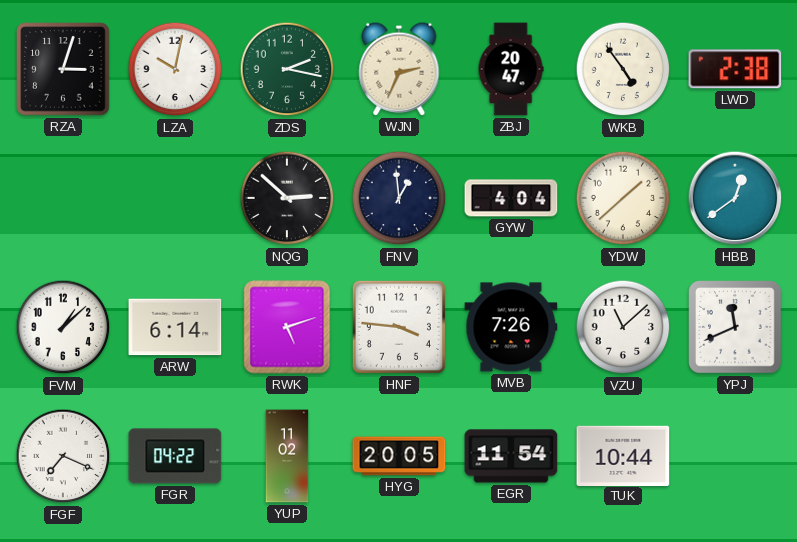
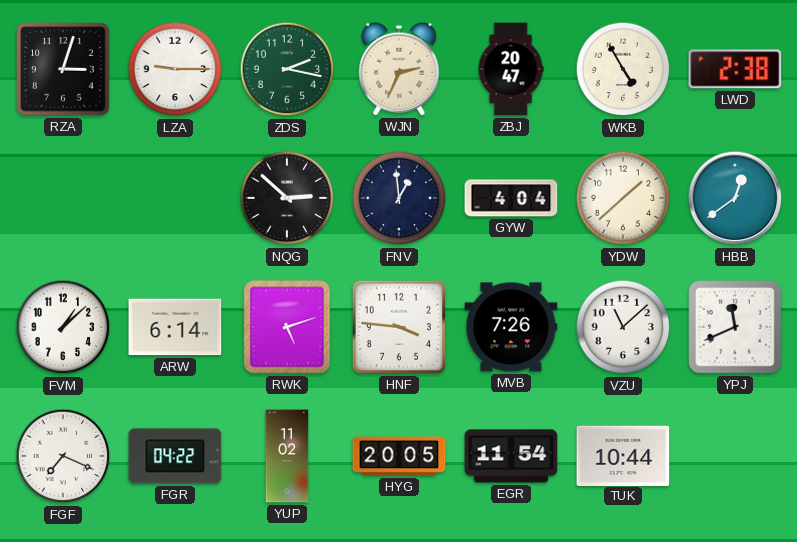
LZA: 10:02 -> 9:15
WKB: 4:54 -> 4:55
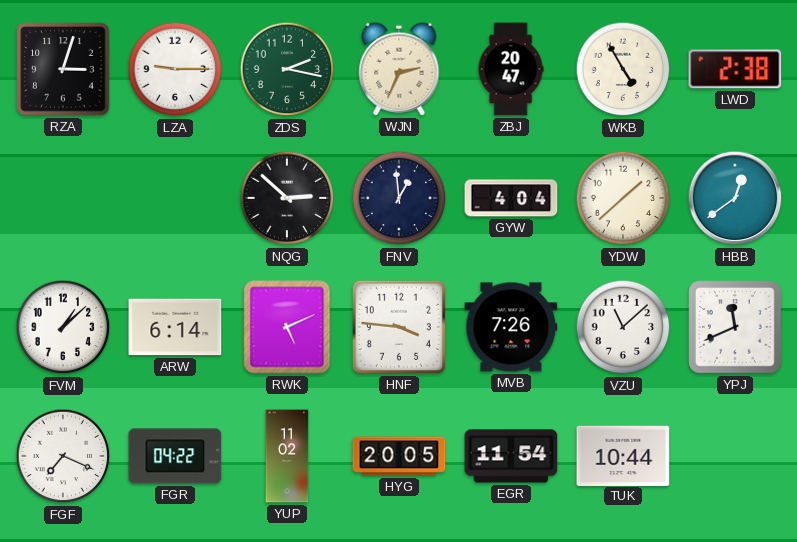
RWK: 5:12 -> 5:11
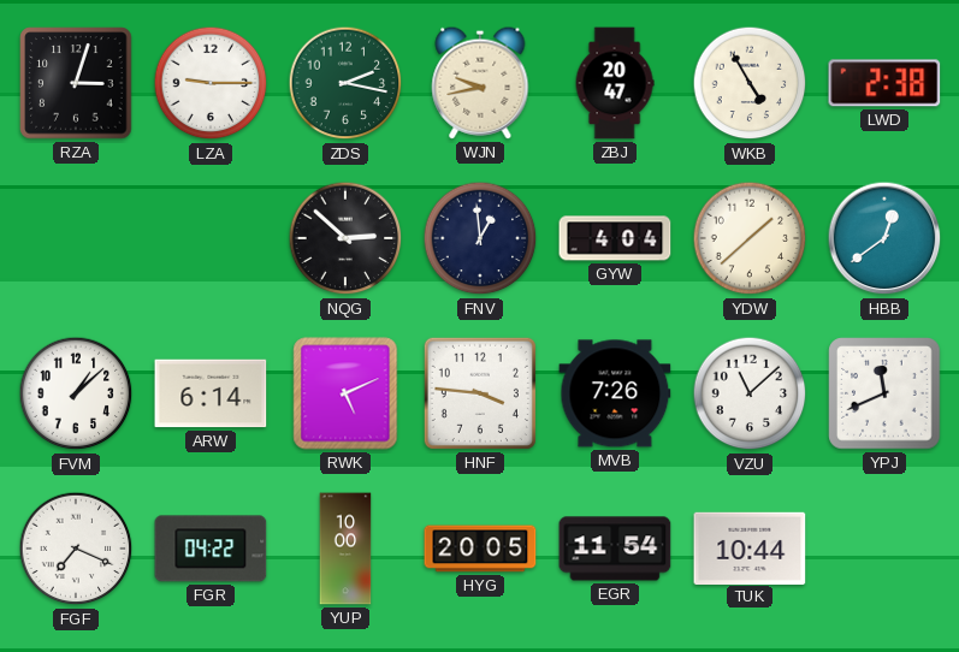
WJN: 2:34 -> 9:43
YUP: 11:02 -> 10:00
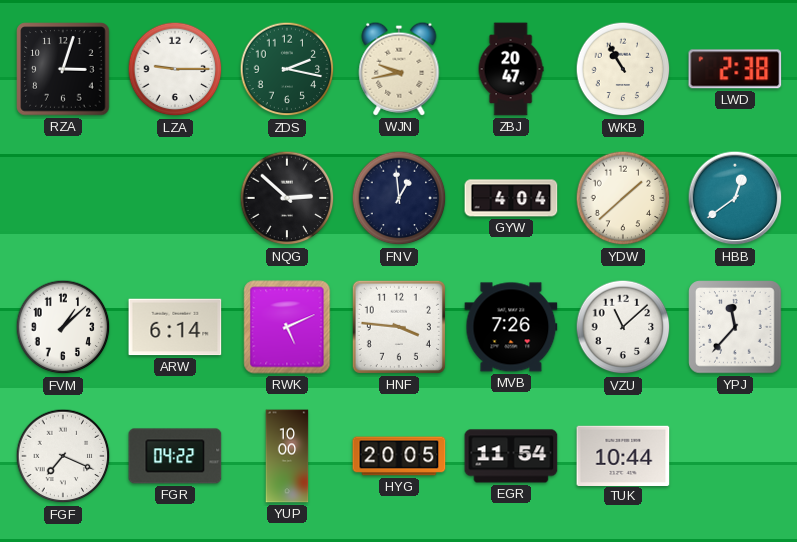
WKB: 4:55 -> 10:55
YPJ: 11:41 -> 11:37
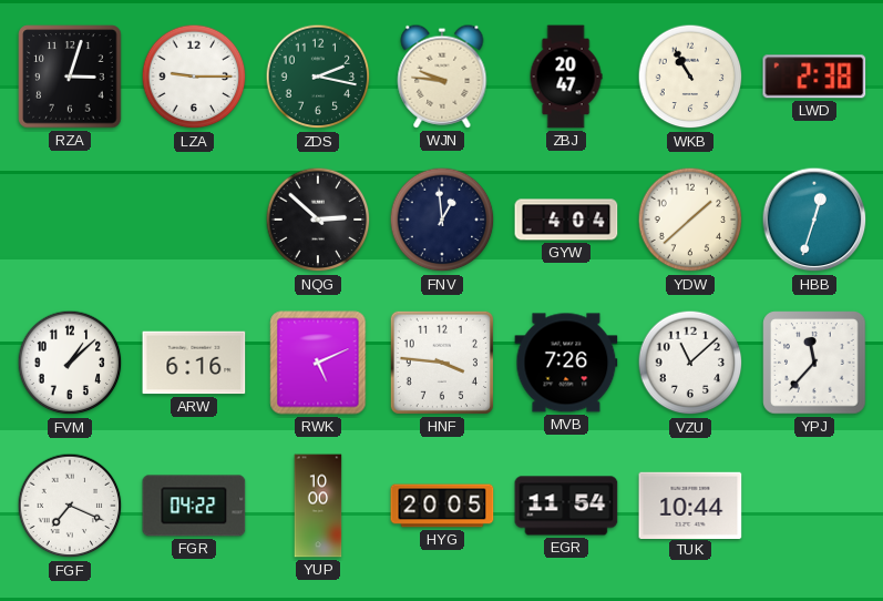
WJN: 9:43 -> 9:46
HBB: 12:39 -> 12:33
ARW: 6:14 -> 6:16
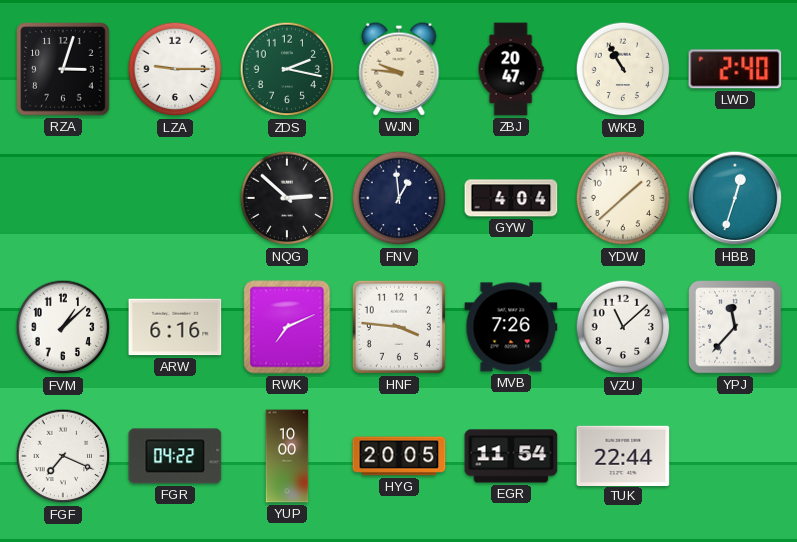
LWD: 2:38 -> 2:40
RWK: 5:11 -> 7:11
TUK: 10:44 -> 22:44
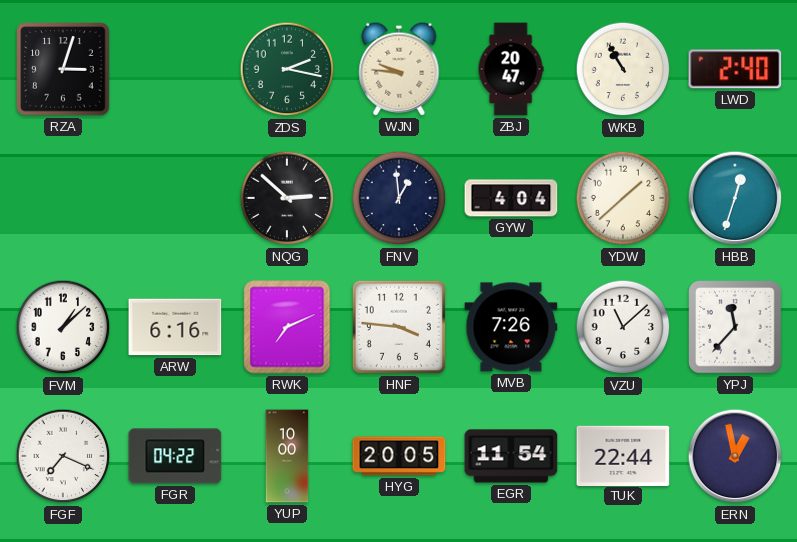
LZA: 9:15 -> none
ERN: none -> 12:58
